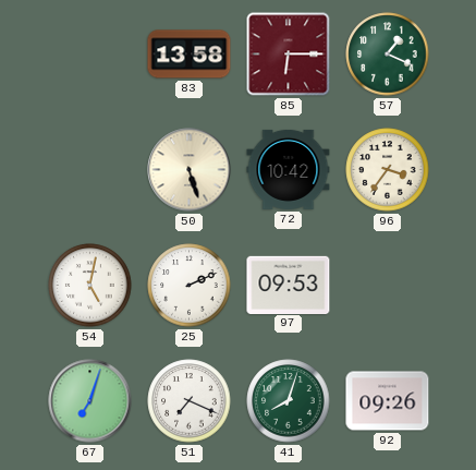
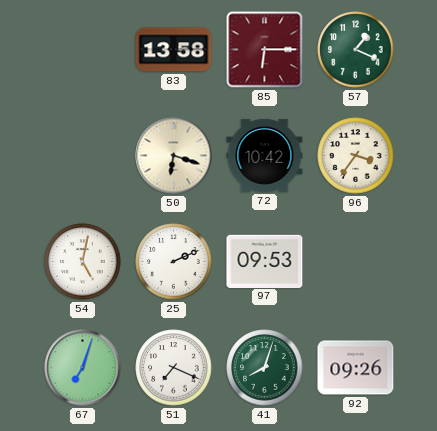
50: 5:27 -> 6:18
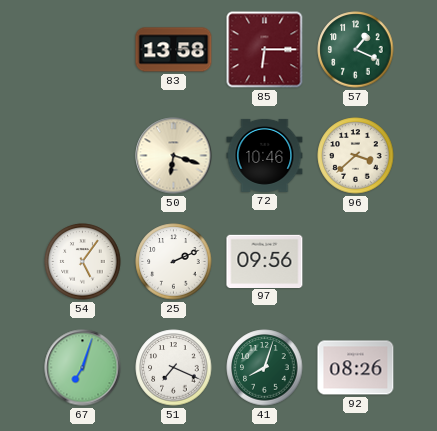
72: 10:42 -> 10:46
96: 3:36 -> 3:38
54: 5:02 -> 5:06
97: 09:53 -> 09:56
92: 09:26 -> 08:26
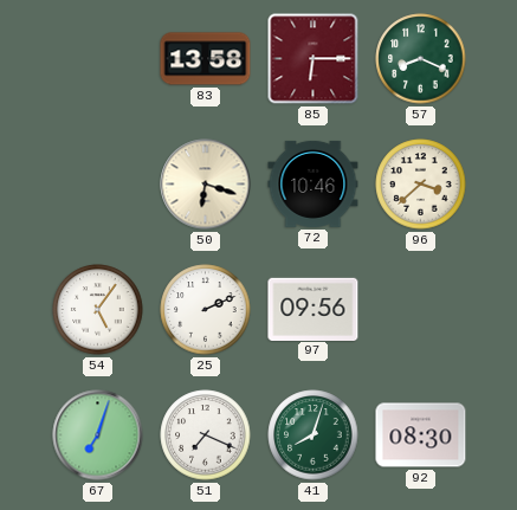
57: 1:19 -> 8:19
92: 08:26 -> 08:30
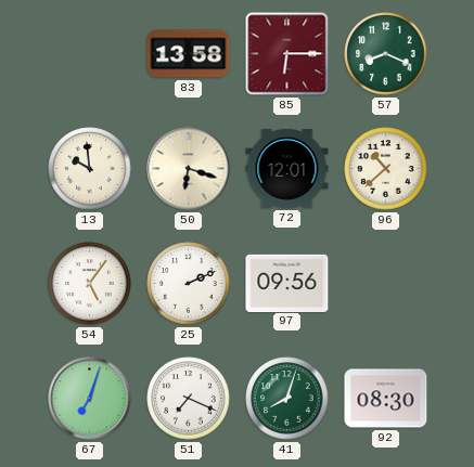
13: none -> 9:59
72: 10:46 -> 12:01
96: 3:38 -> 10:38
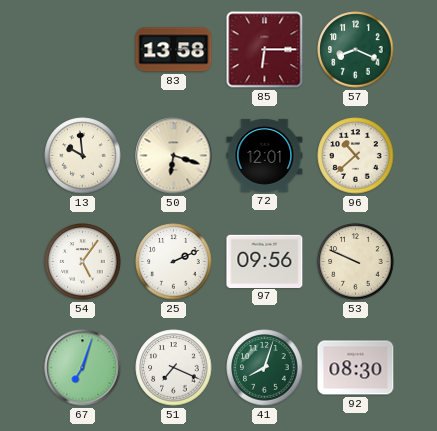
53: none -> 9:49
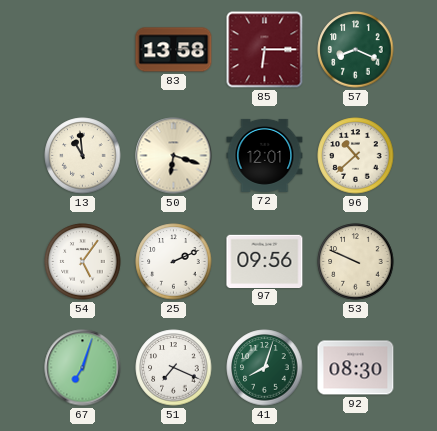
13: 9:59 -> 10:59
